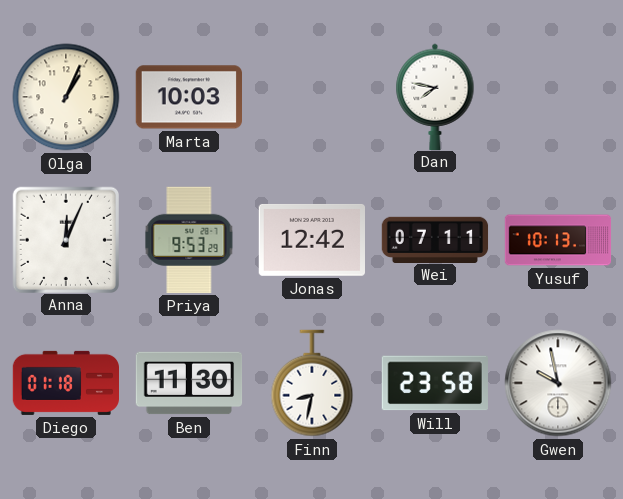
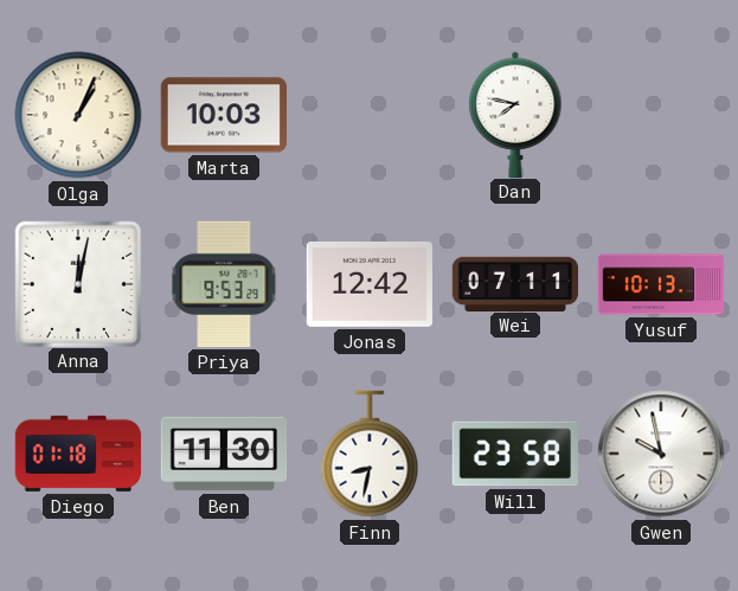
Anna: 12:04 -> 12:02
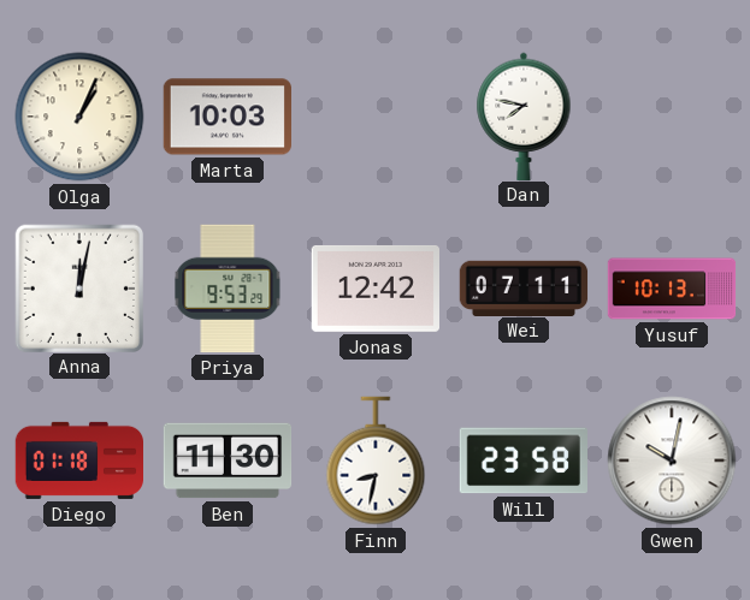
Gwen: 9:58 -> 10:02
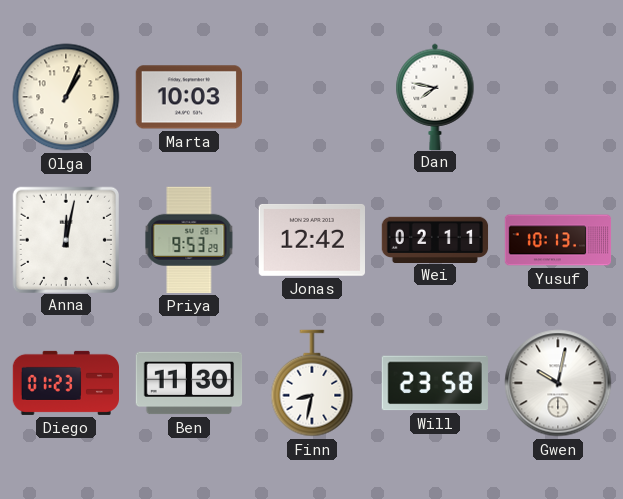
Wei: 07:11 -> 02:11
Diego: 01:18 -> 01:23
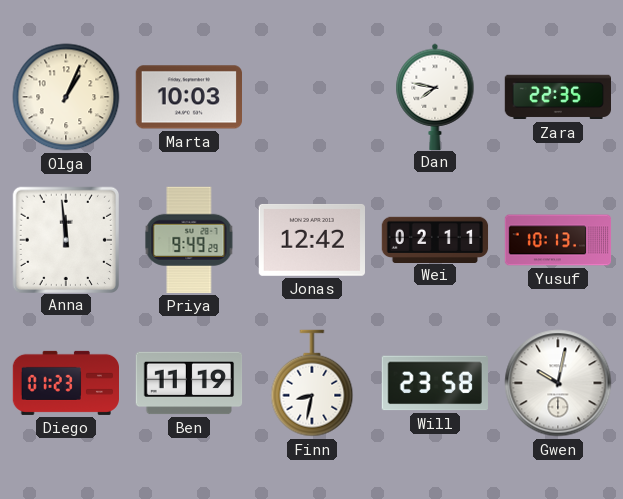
Zara: none -> 22:35
Anna: 12:02 -> 11:59
Priya: 9:53 -> 9:49
Ben: 11:30 -> 11:19
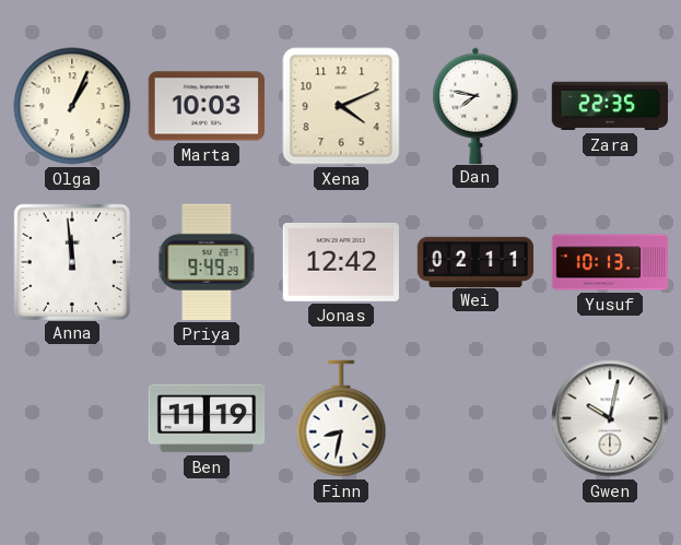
Xena: none -> 4:11
Diego: 01:23 -> none
Will: 23:58 -> none
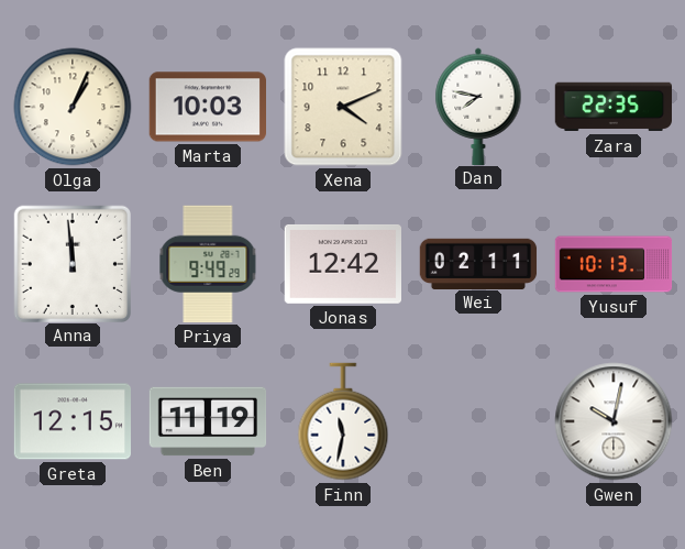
Greta: none -> 12:15
Finn: 8:32 -> 11:32
